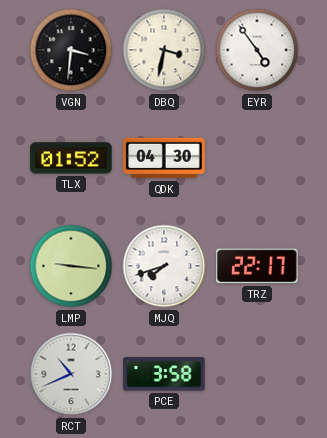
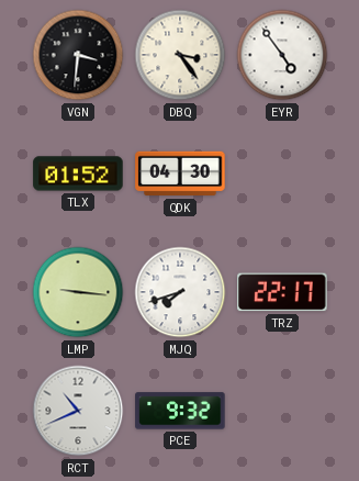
DBQ: 3:32 -> 3:24
PCE: 3:58 -> 9:32
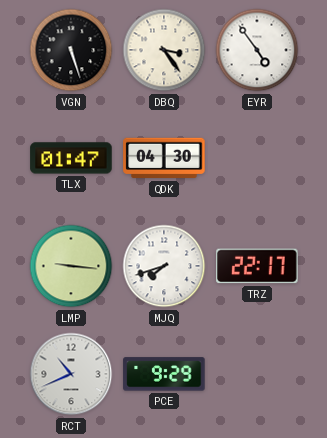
VGN: 3:31 -> 5:27
TLX: 01:52 -> 01:47
PCE: 9:32 -> 9:29
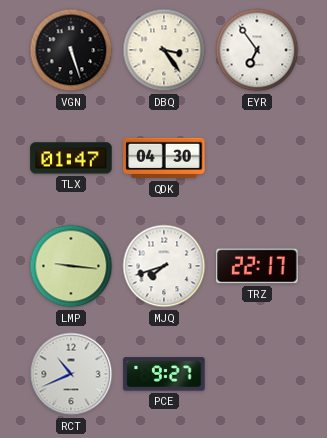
EYR: 4:54 -> 6:54
PCE: 9:29 -> 9:27
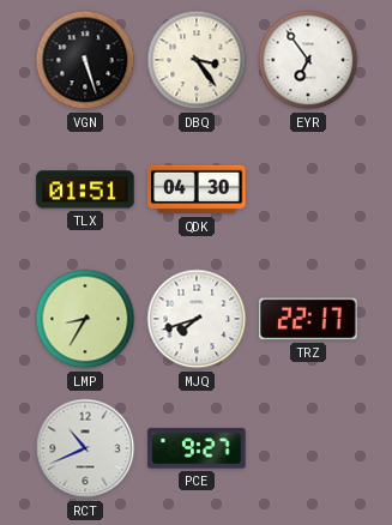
TLX: 01:47 -> 01:51
LMP: 9:16 -> 8:35
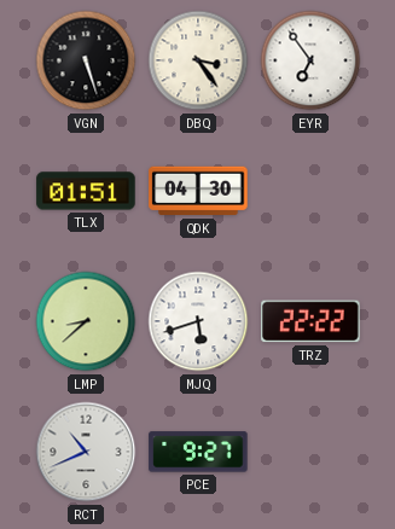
LMP: 8:35 -> 8:38
MJQ: 7:42 -> 5:42
TRZ: 22:17 -> 22:22
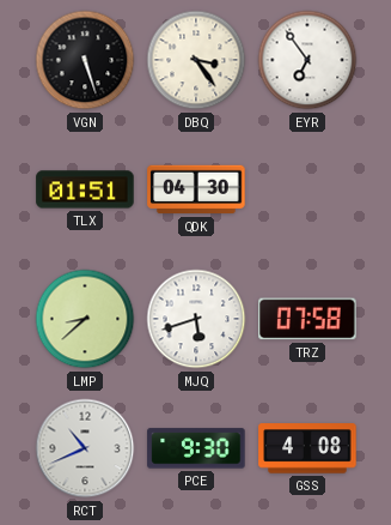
TRZ: 22:22 -> 07:58
PCE: 9:27 -> 9:30
GSS: none -> 4:08
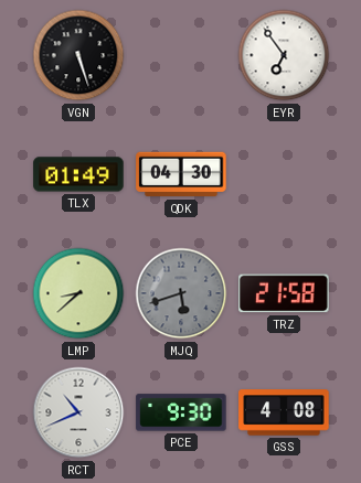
DBQ: 3:24 -> none
TLX: 01:51 -> 01:49
MJQ dial: white -> grey
TRZ: 07:58 -> 21:58
